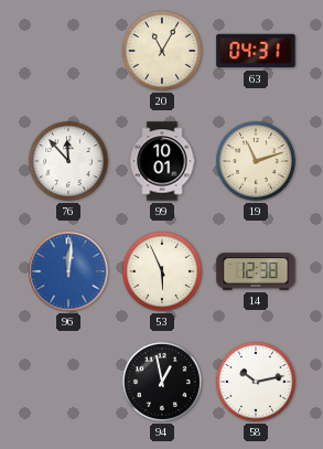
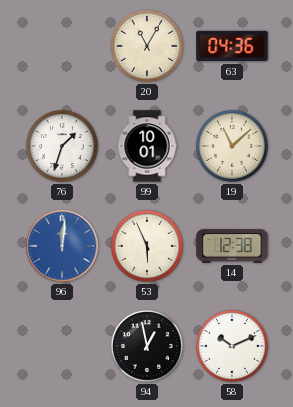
63: 04:31 -> 04:36
76: 11:53 -> 1:33
19: 11:12 -> 11:08
58: 10:13 -> 10:11
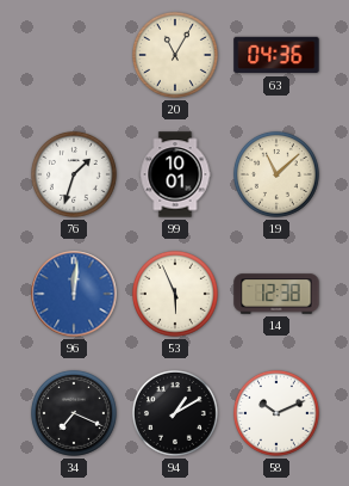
34: none -> 7:19
94: 12:58 -> 1:10
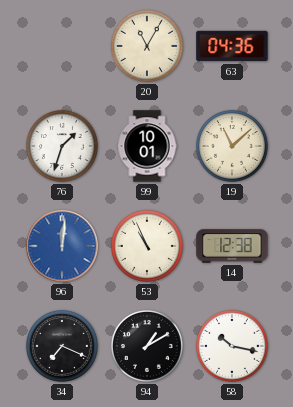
53: 5:56 -> 10:56
58: 10:11 -> 10:17
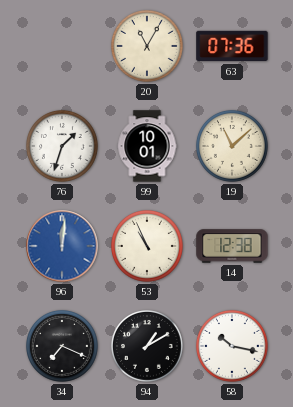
63: 04:36 -> 07:36
